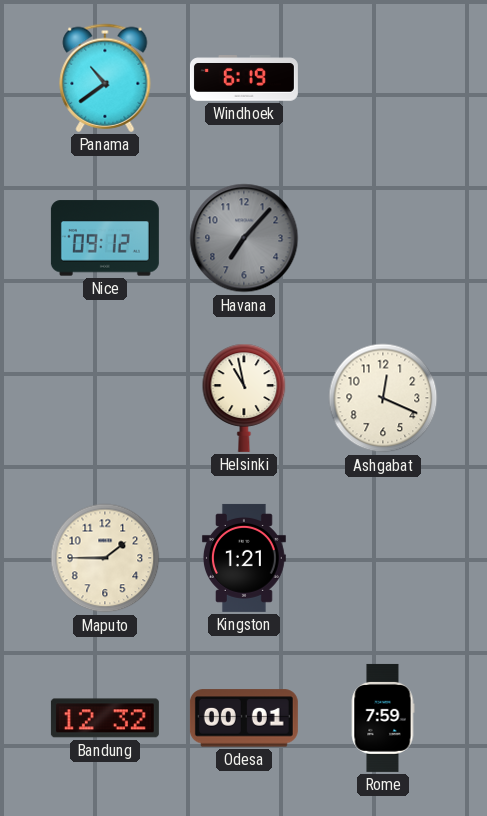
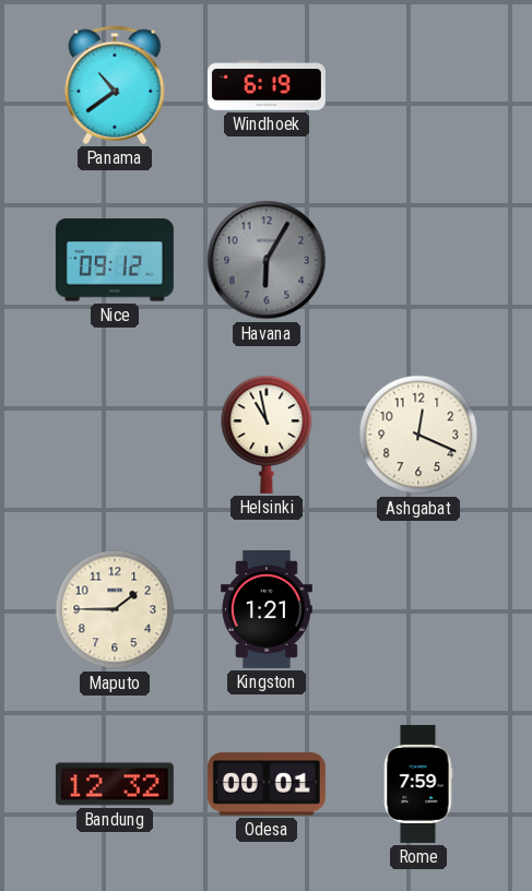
Havana: 7:07 -> 6:05
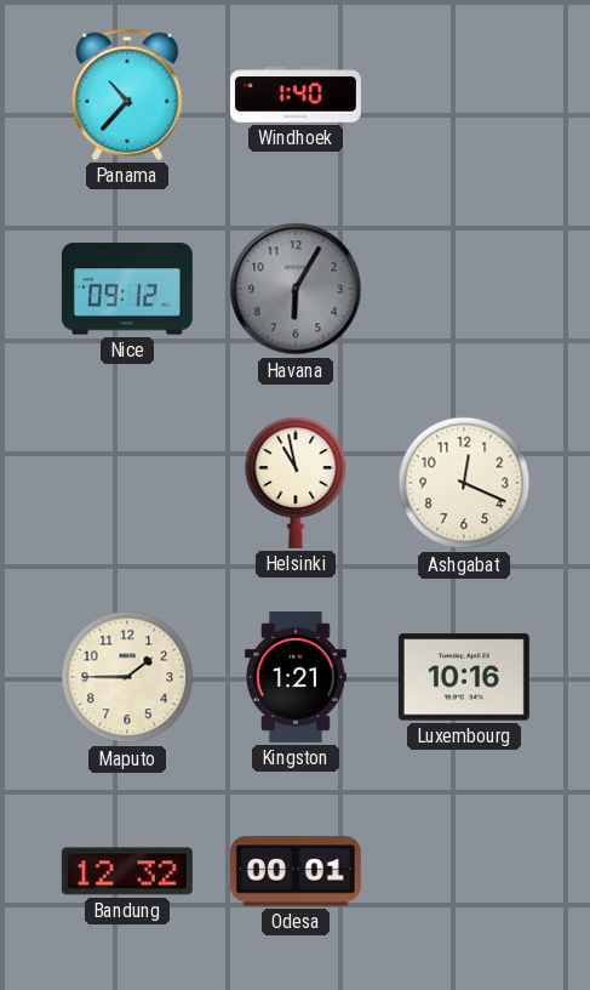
Panama: 10:39 -> 10:37
Windhoek: 6:19 -> 1:40
Luxembourg: none -> 10:16
Rome: 7:59 -> none
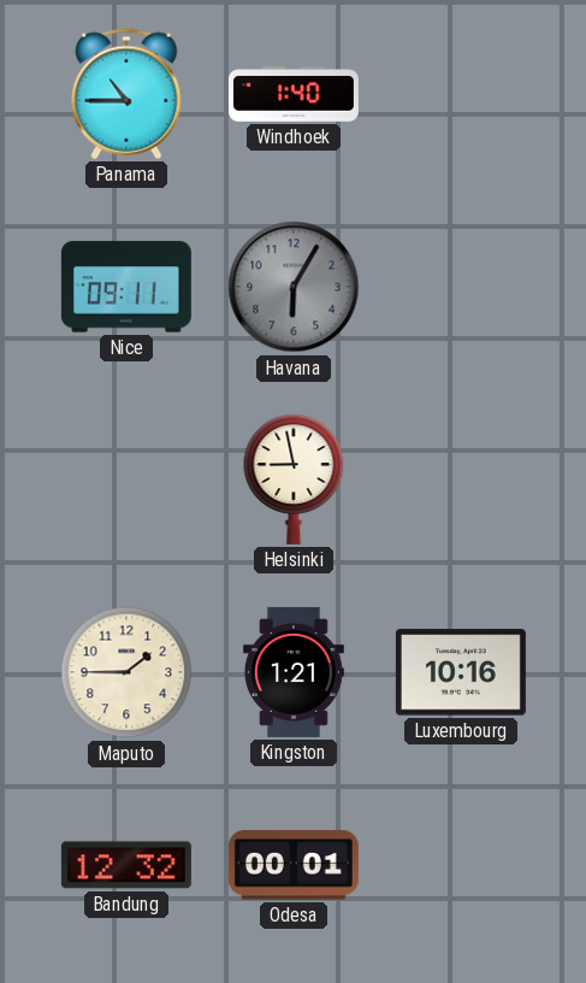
Panama: 10:37 -> 10:45
Nice: 09:12 -> 09:11
Helsinki: 10:58 -> 8:58
Ashgabat: 12:19 -> none
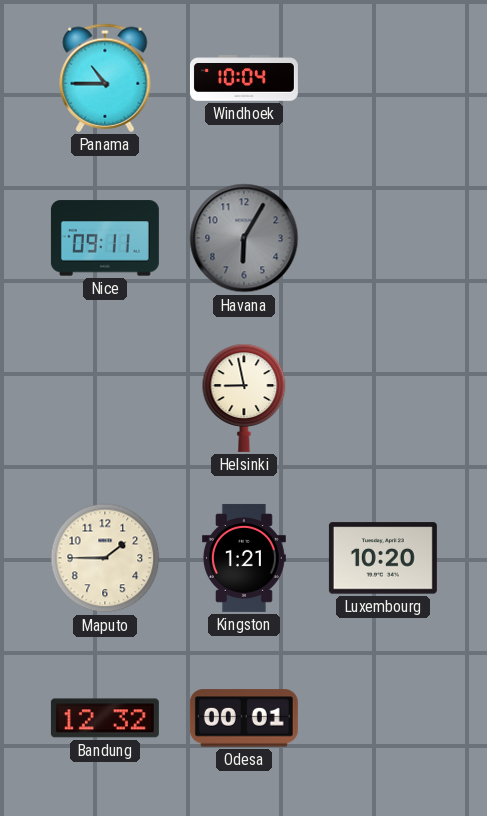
Windhoek: 1:40 -> 10:04
Luxembourg: 10:16 -> 10:20
